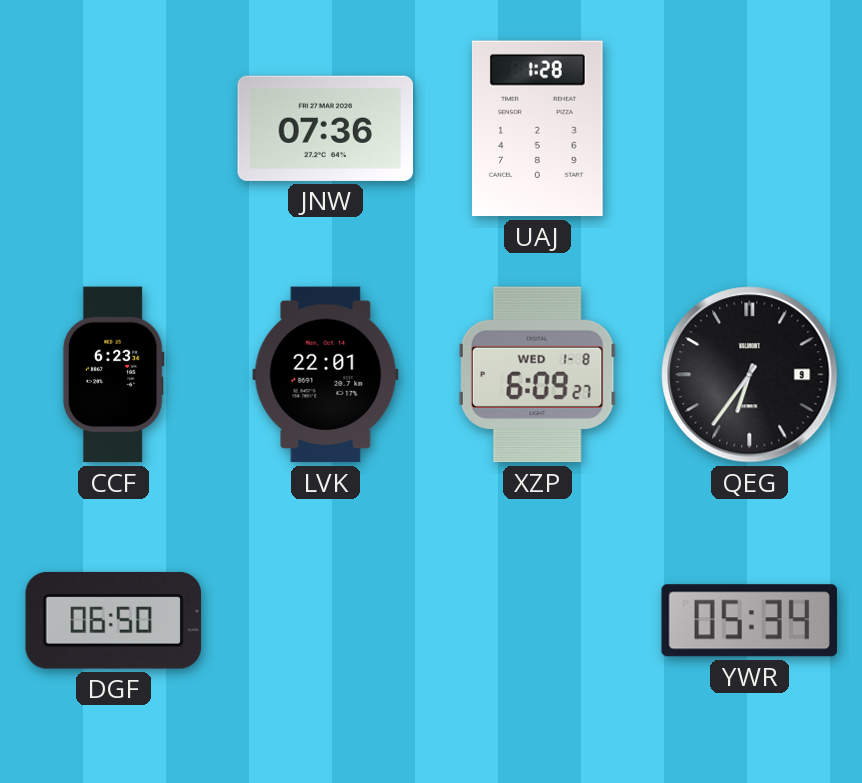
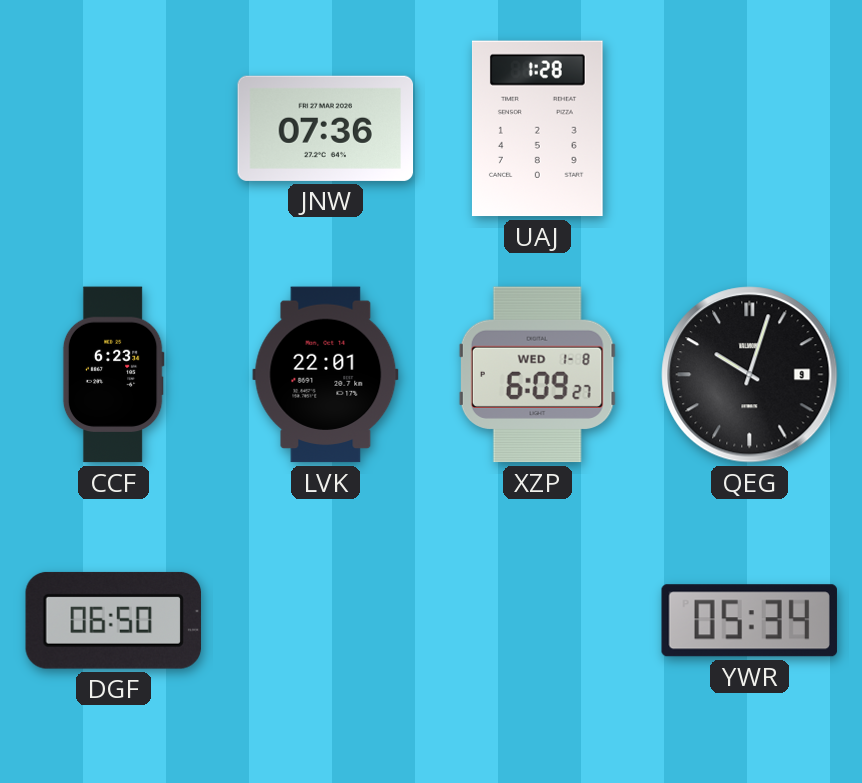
QEG: 6:36 -> 10:03
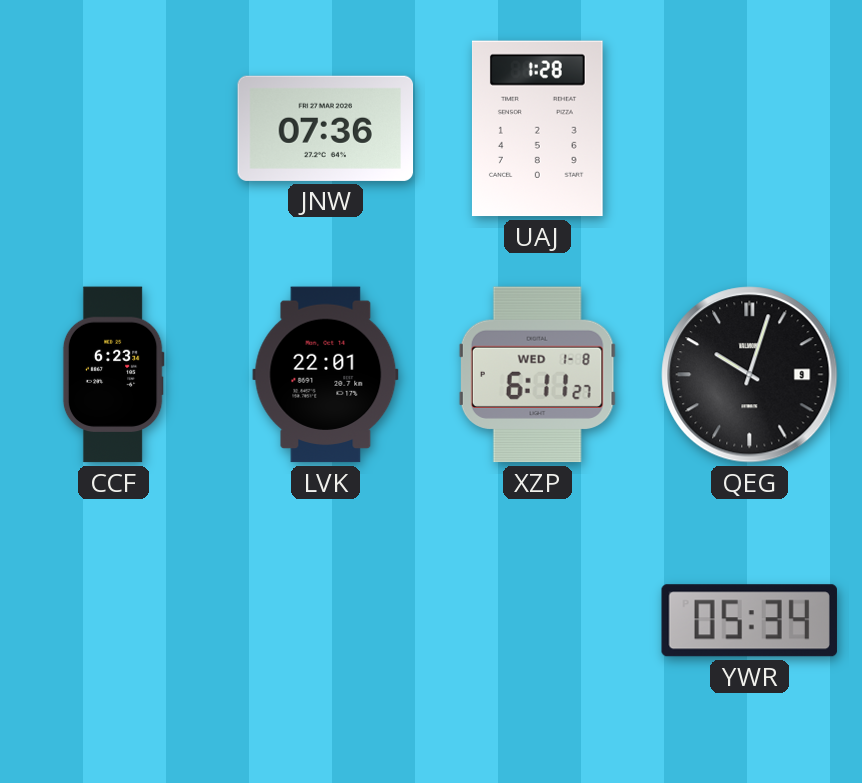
XZP: 6:09 -> 6:11
DGF: 06:50 -> none
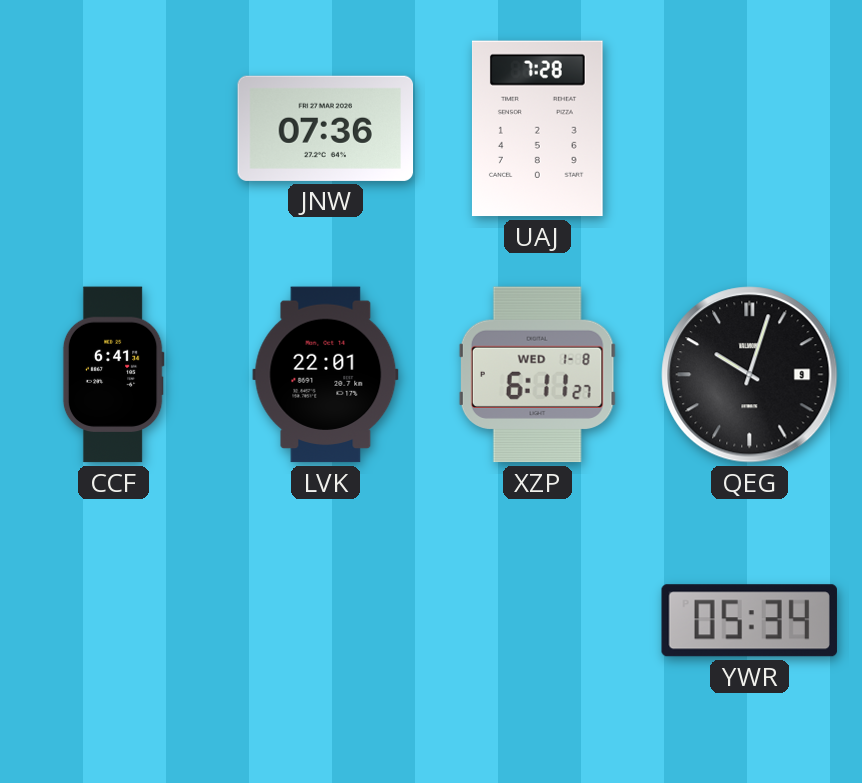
UAJ: 1:28 -> 7:28
CCF: 6:23 -> 6:41
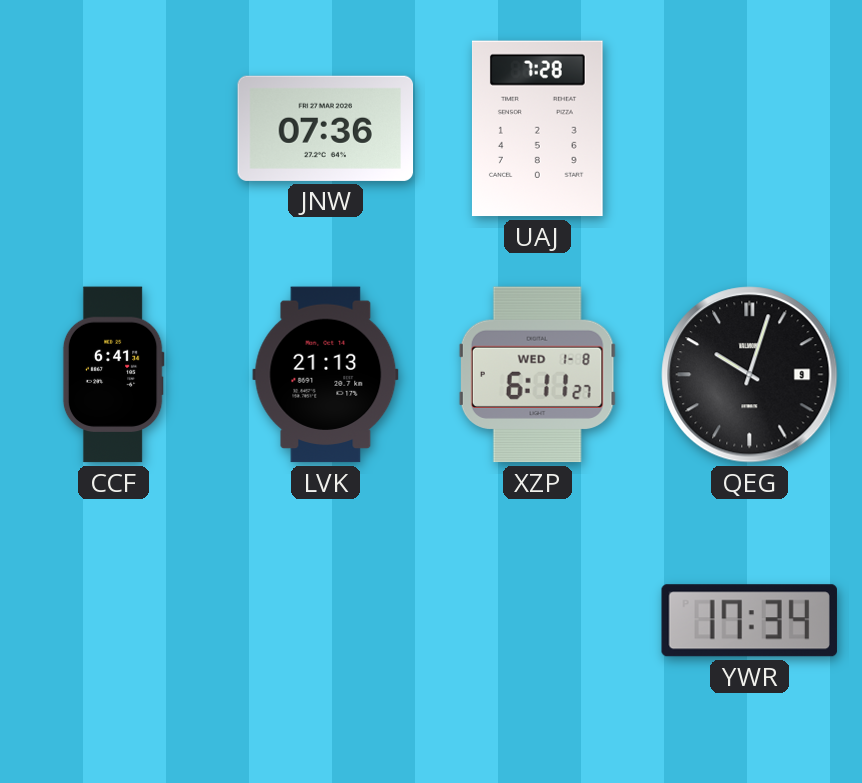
LVK: 22:01 -> 21:13
YWR: 05:34 -> 17:34
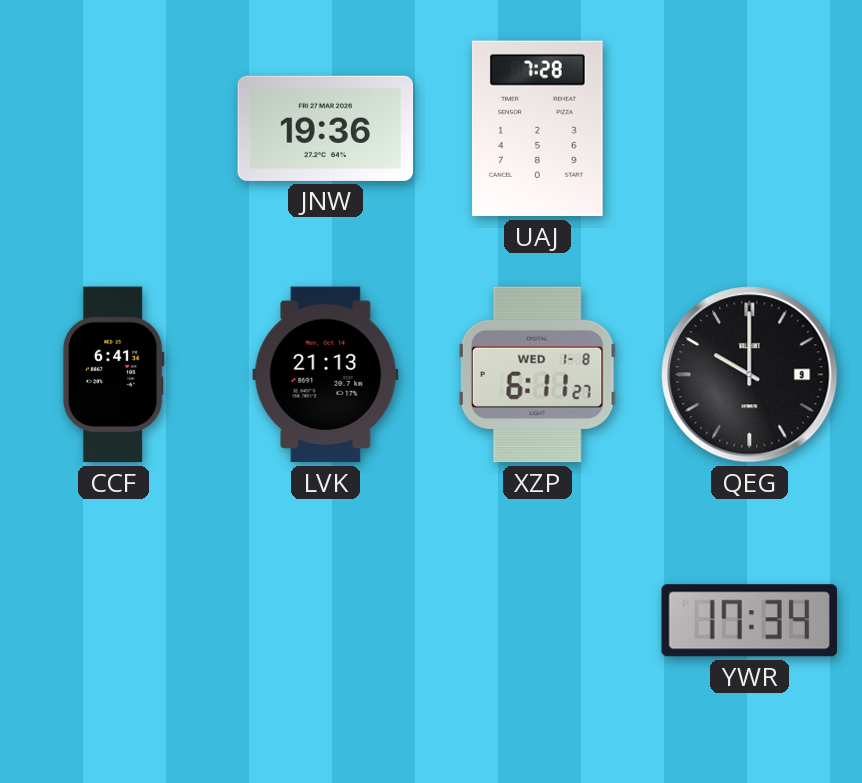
JNW: 07:36 -> 19:36
QEG: 10:03 -> 10:00
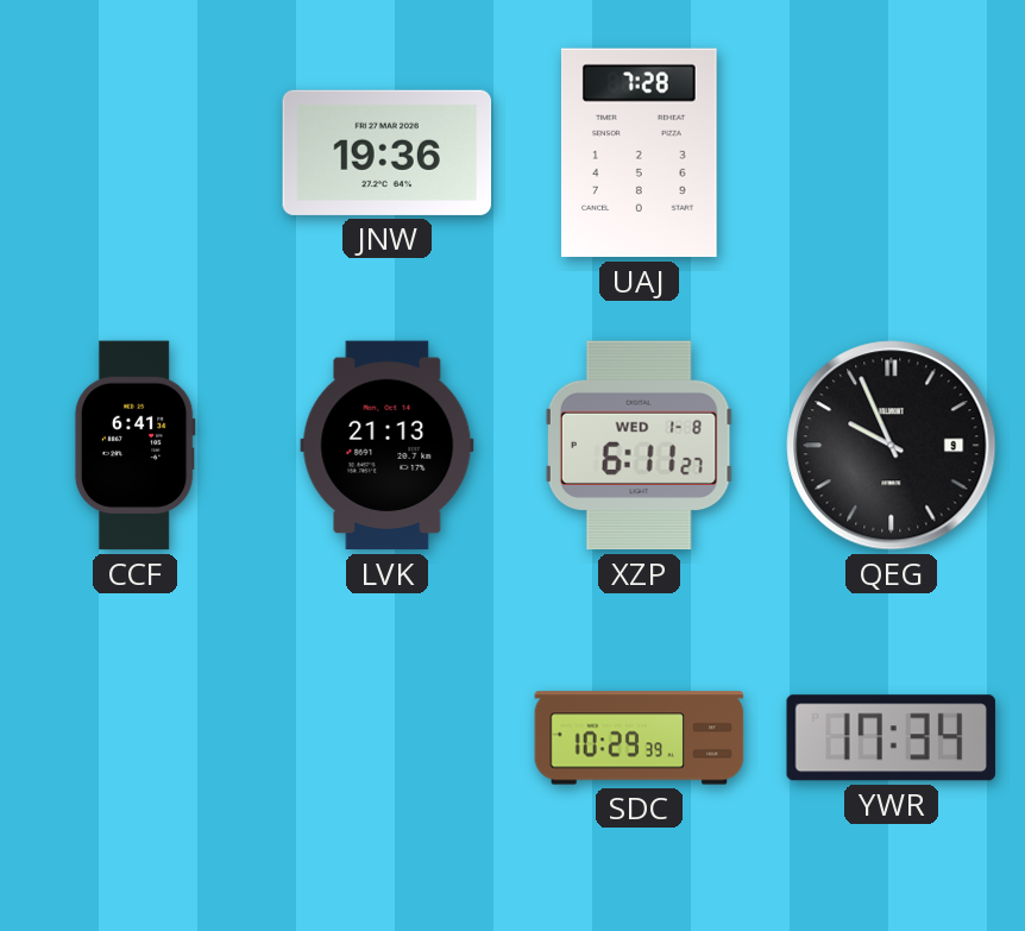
QEG: 10:00 -> 9:56
SDC: none -> 10:29
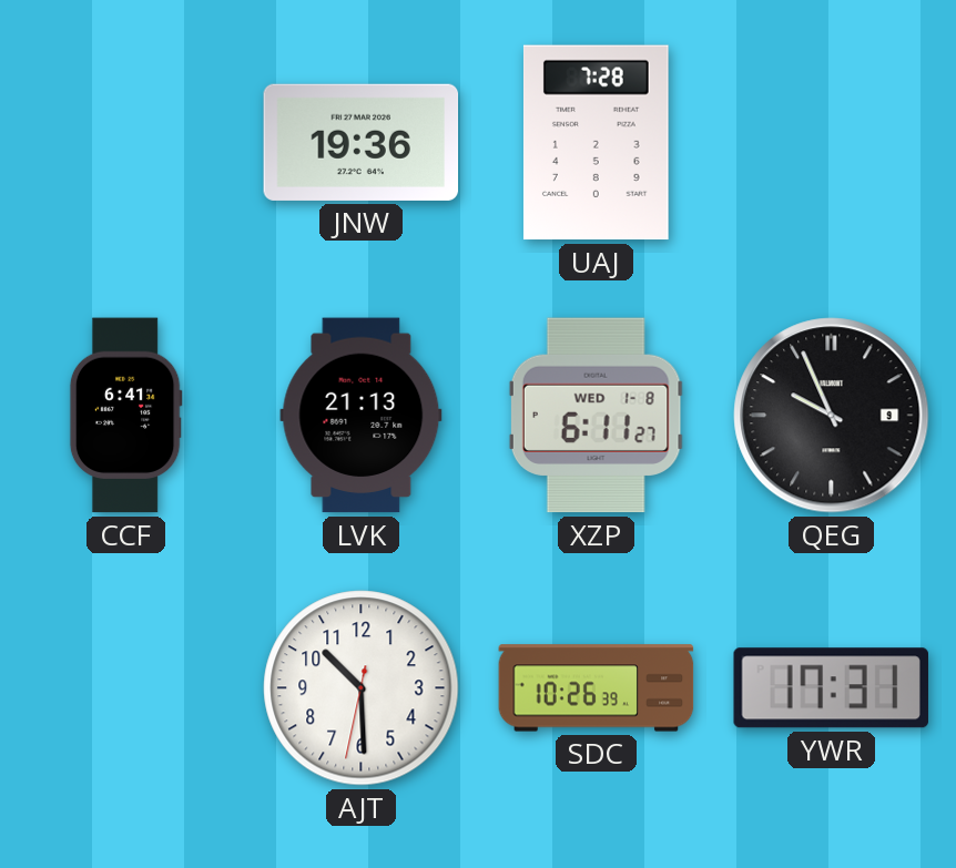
AJT: none -> 10:29
SDC: 10:29 -> 10:26
YWR: 17:34 -> 17:31
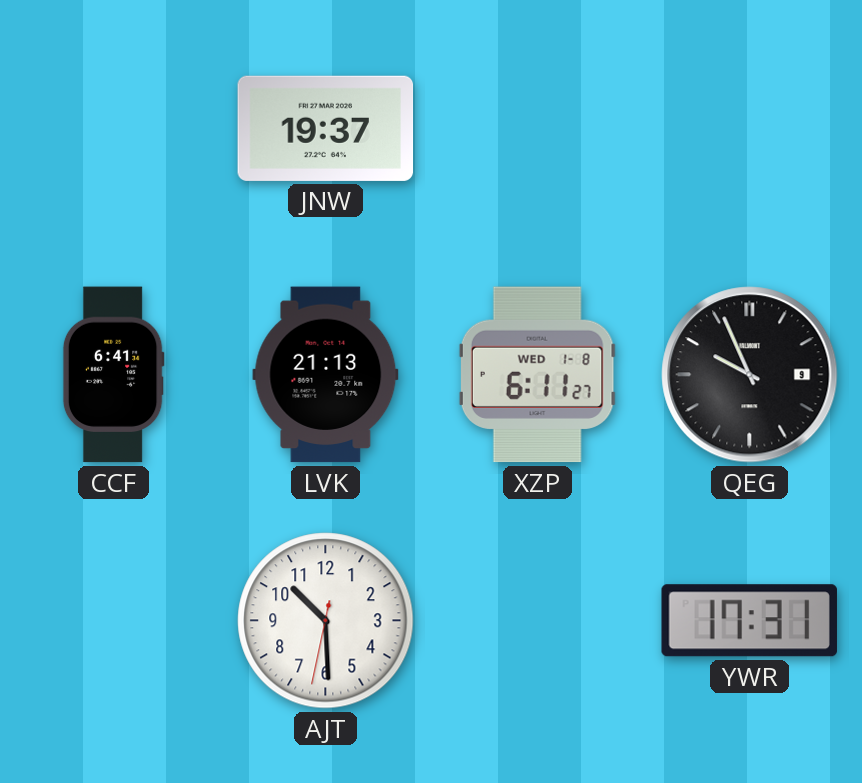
JNW: 19:36 -> 19:37
UAJ: 7:28 -> none
SDC: 10:26 -> none
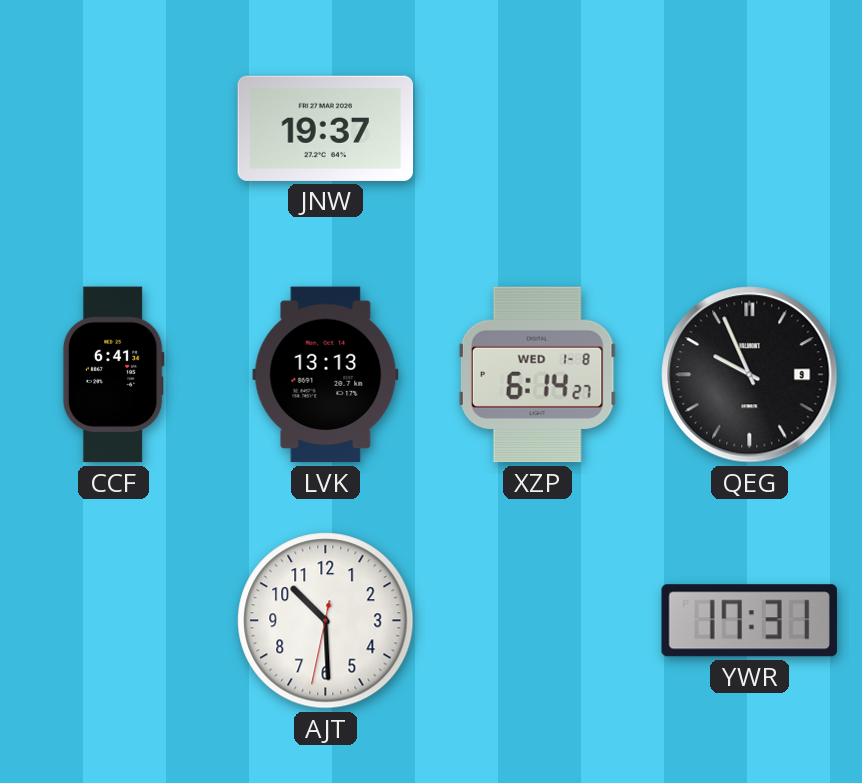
LVK: 21:13 -> 13:13
XZP: 6:11 -> 6:14
